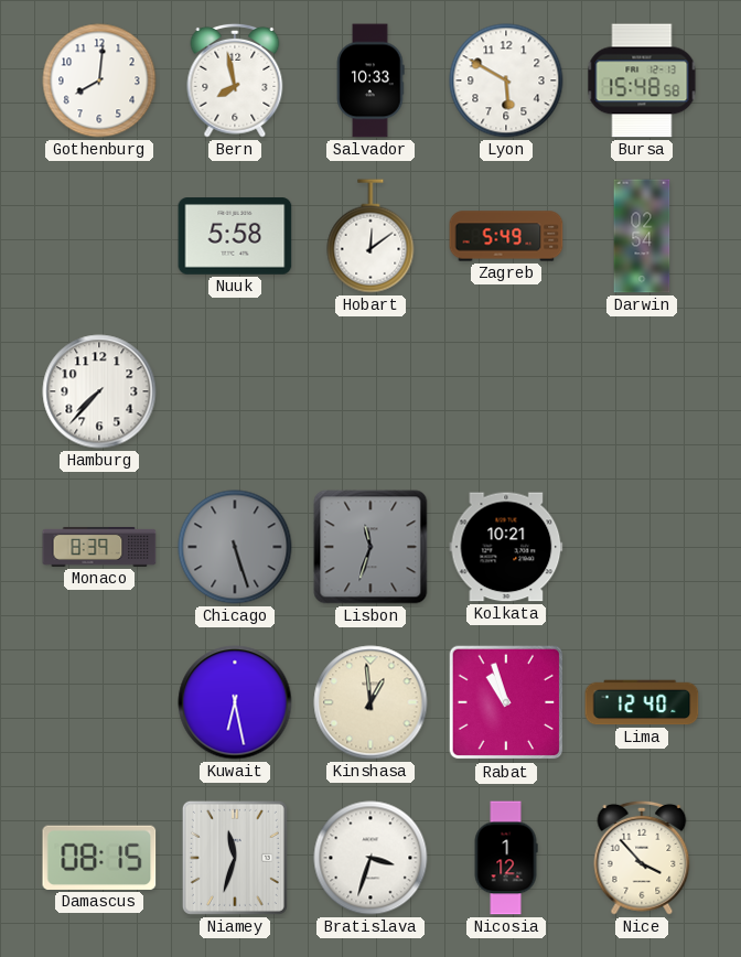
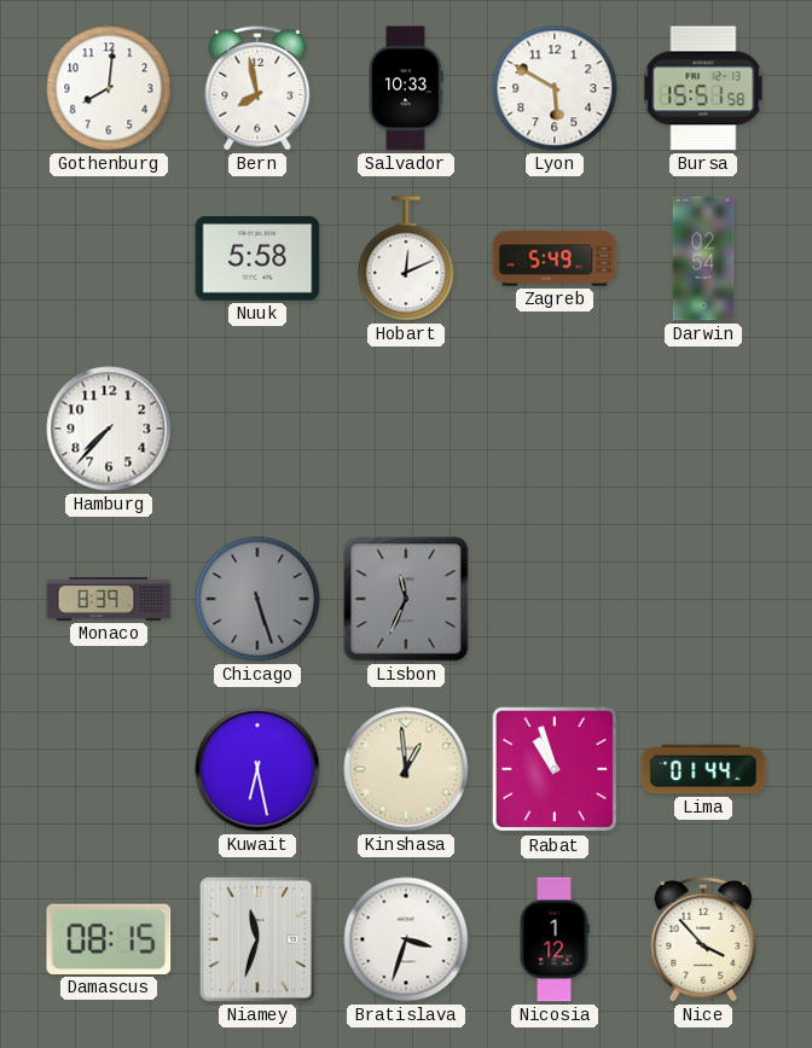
Bursa: 15:48 -> 15:51
Hobart: 12:09 -> 12:11
Lisbon: 11:33 -> 11:34
Kolkata: 10:21 -> none
Lima: 12:40 -> 01:44
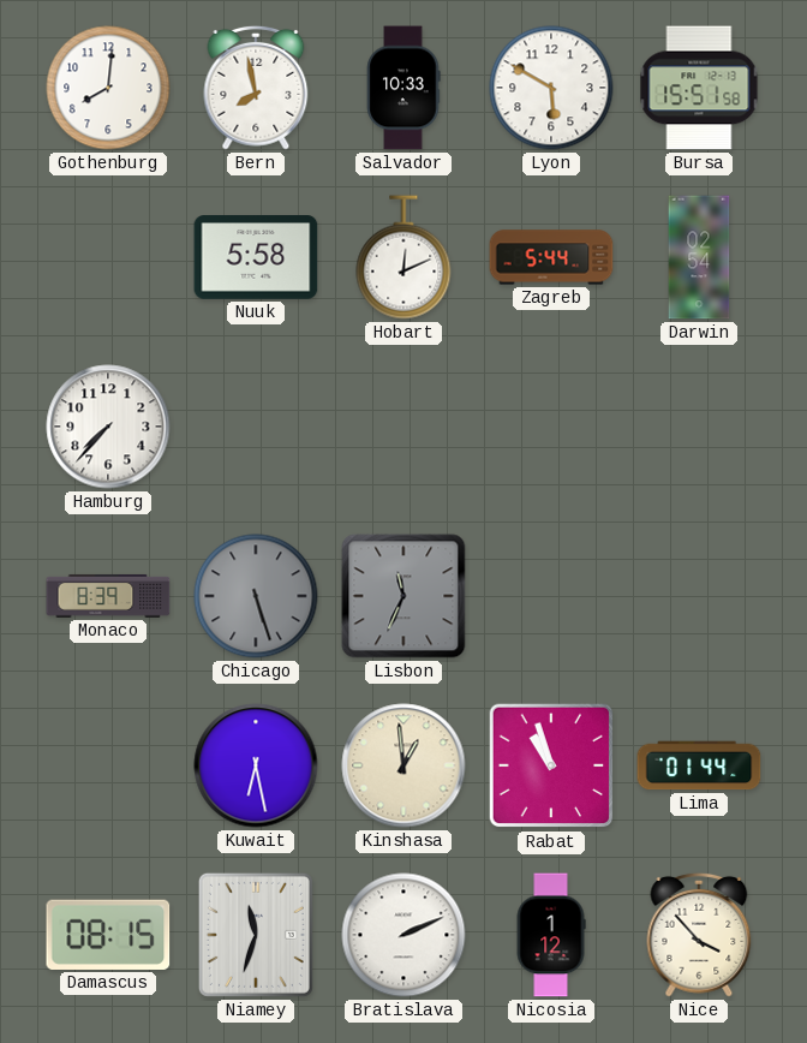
Zagreb: 5:49 -> 5:44
Bratislava: 3:33 -> 2:11
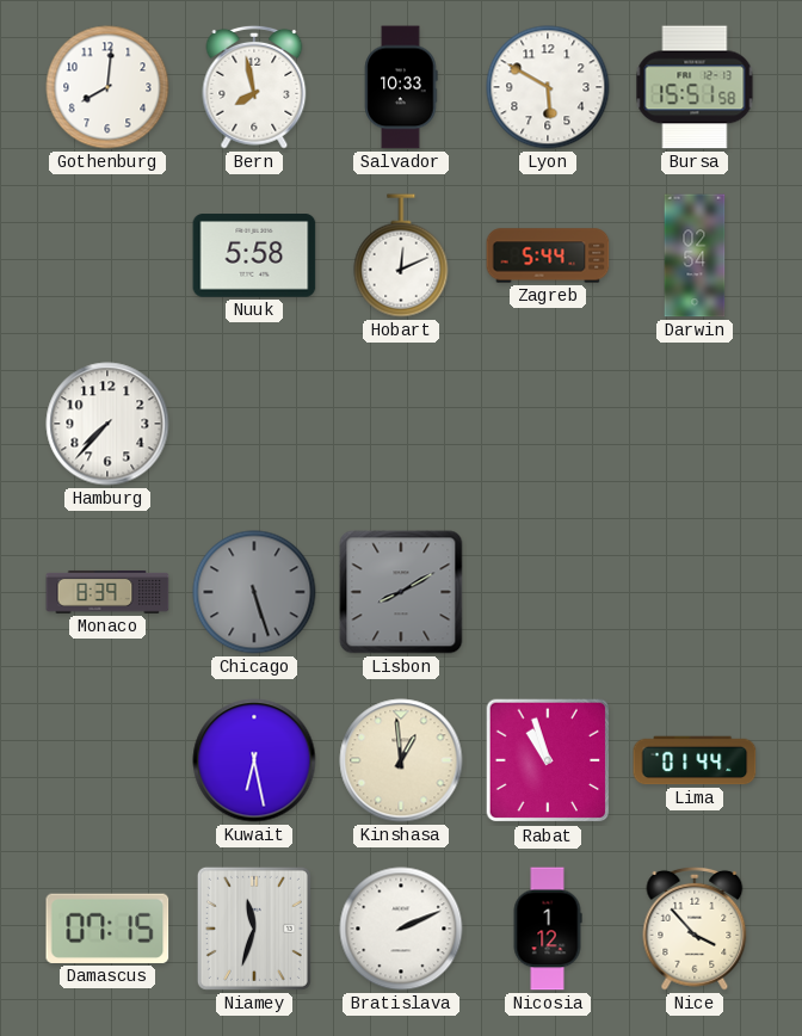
Lisbon: 11:34 -> 8:10
Damascus: 08:15 -> 07:15
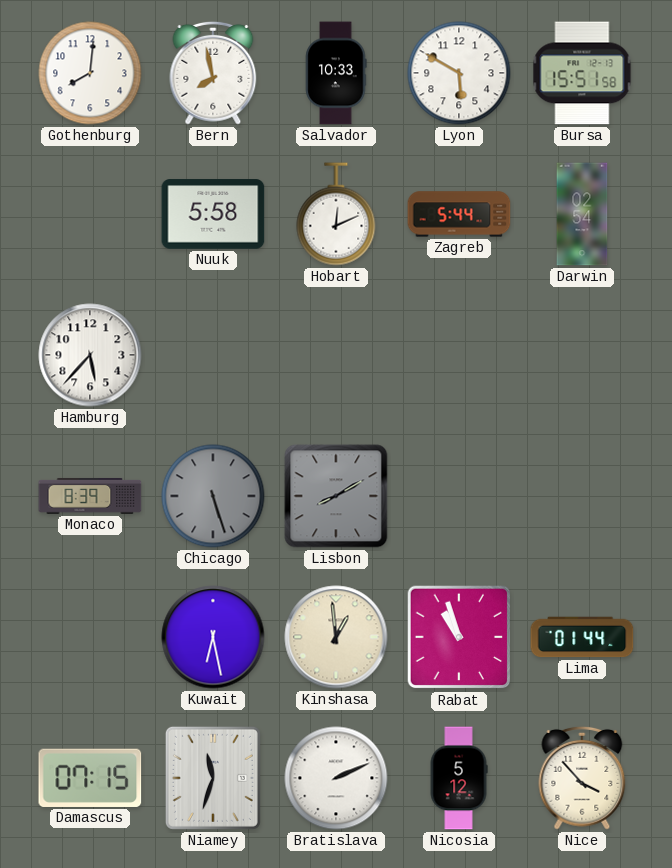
Hamburg: 7:37 -> 5:37
Nicosia: 1:12 -> 5:12
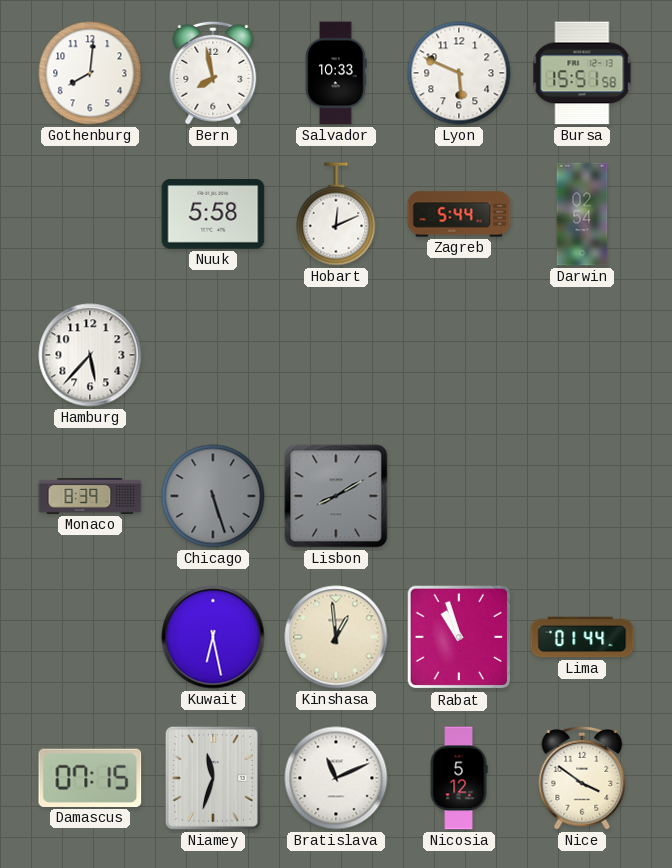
Lyon: 5:50 -> 5:49
Bratislava: 2:11 -> 11:11
Nice: 3:53 -> 3:51
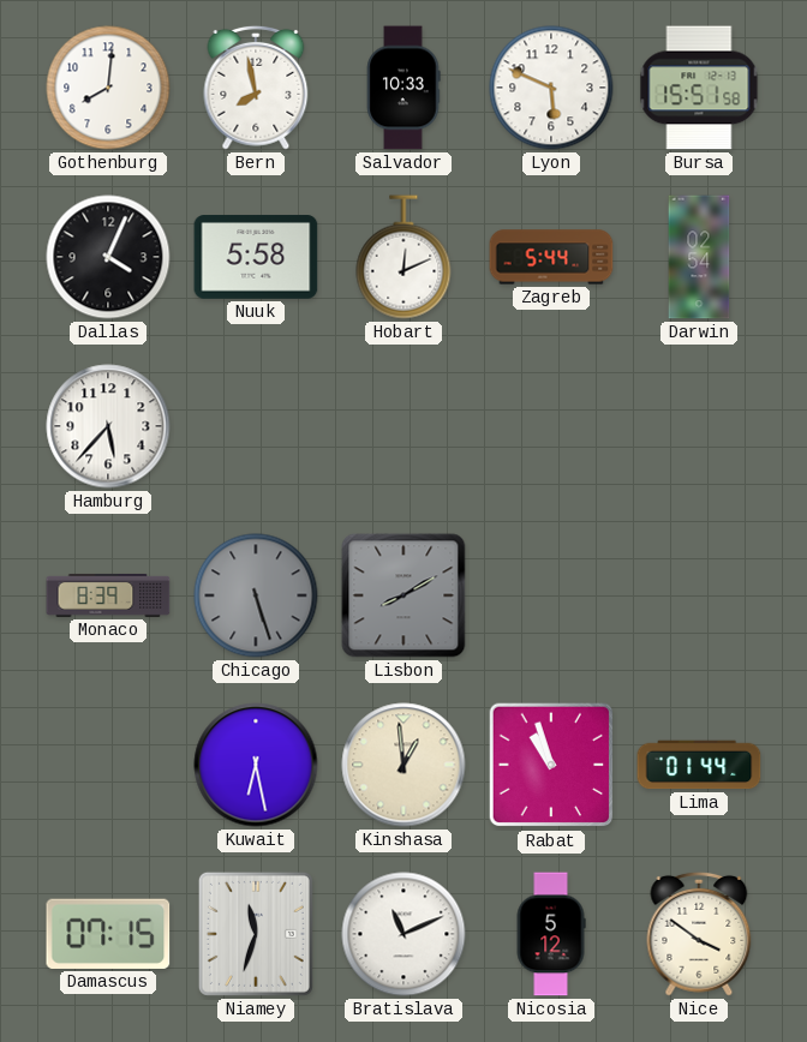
Dallas: none -> 4:04
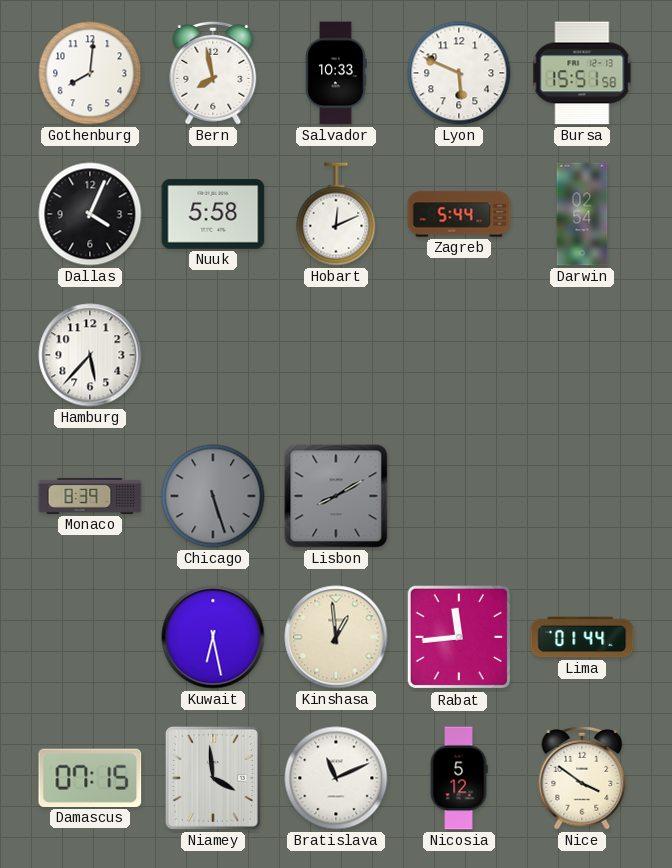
Rabat: 10:57 -> 11:44
Niamey: 11:33 -> 3:59
